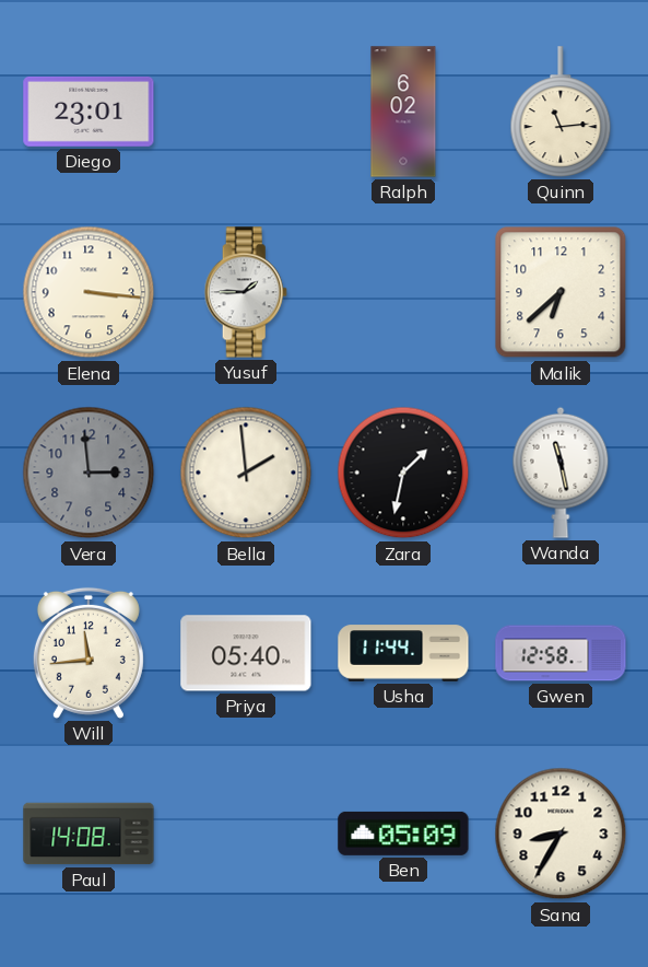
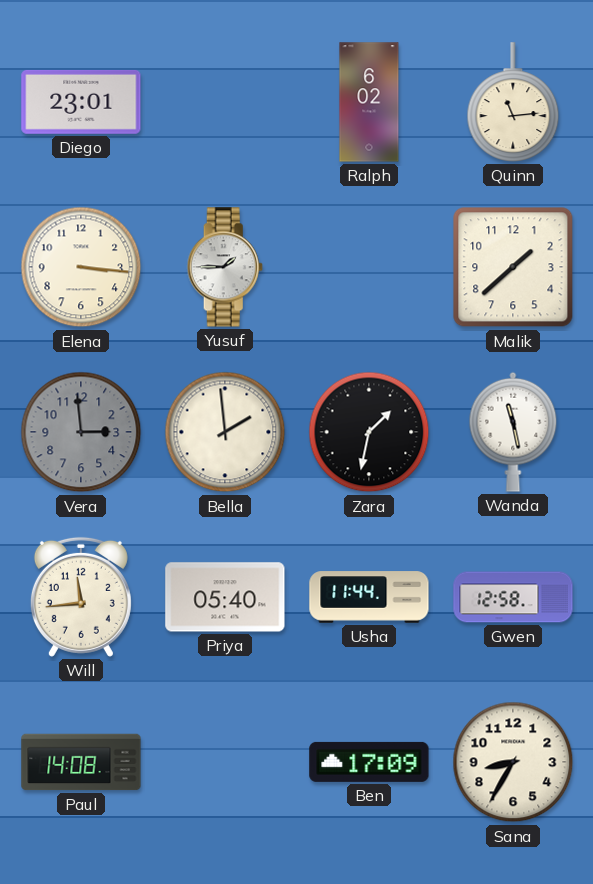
Malik: 6:38 -> 1:38
Ben: 05:09 -> 17:09
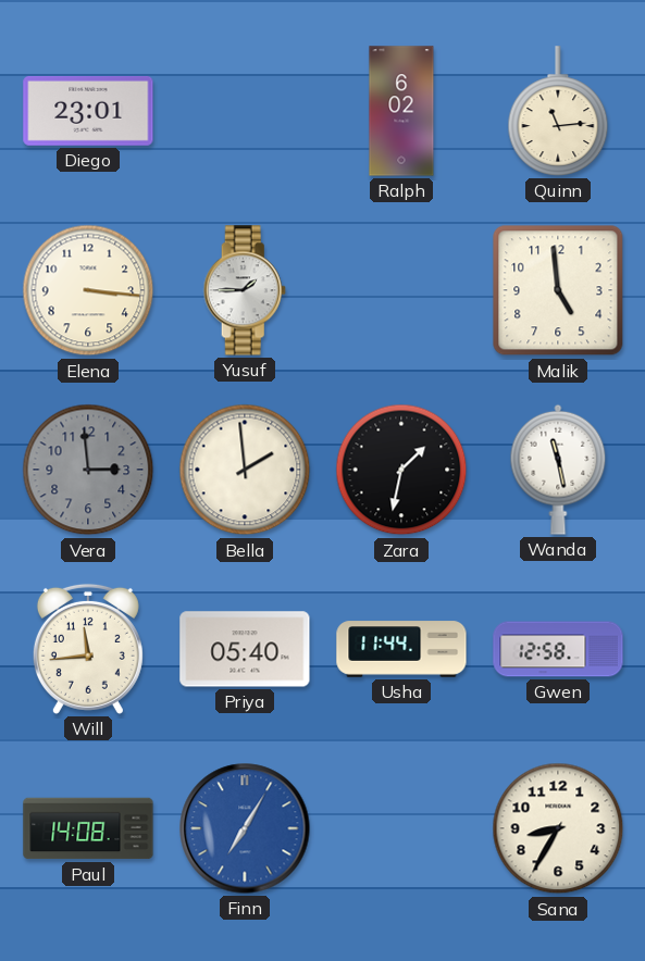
Malik: 1:38 -> 4:59
Finn: none -> 7:05
Ben: 17:09 -> none
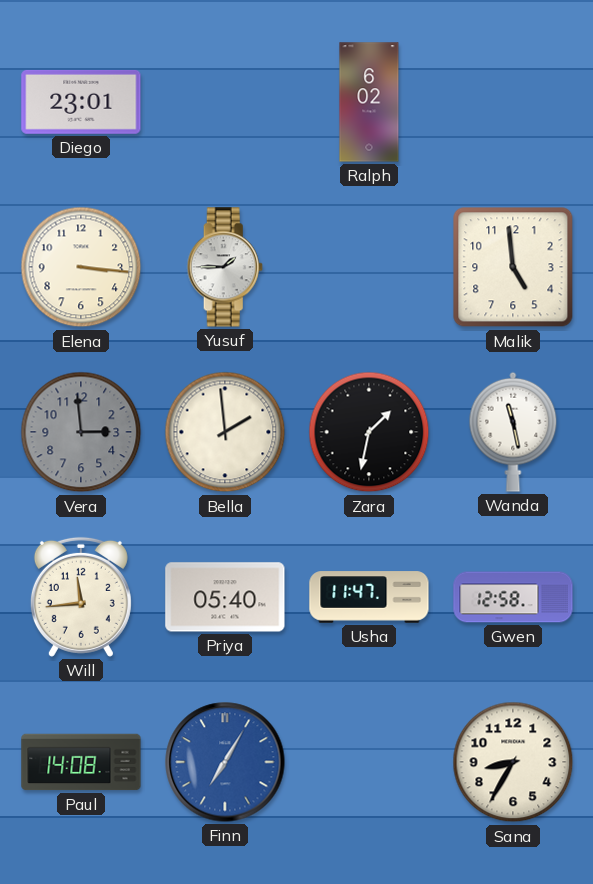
Quinn: 11:14 -> none
Usha: 11:44 -> 11:47
